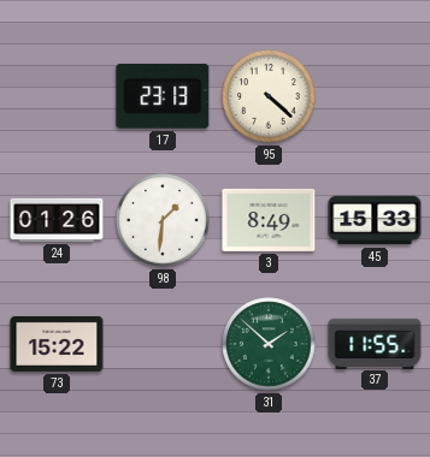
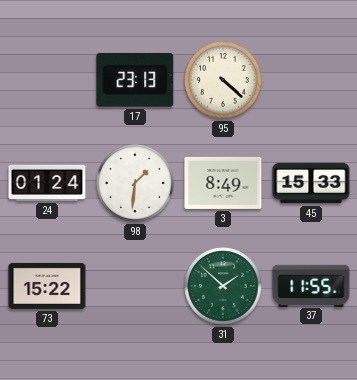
24: 01:26 -> 01:24
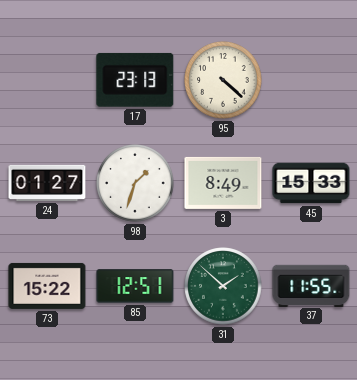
24: 01:24 -> 01:27
98: 1:31 -> 1:33
85: none -> 12:51
